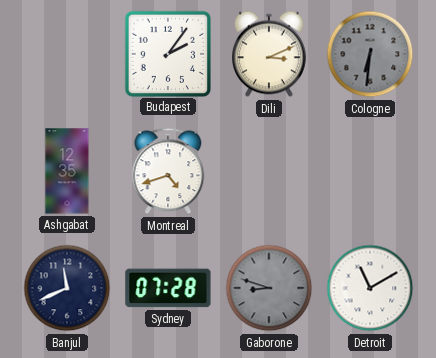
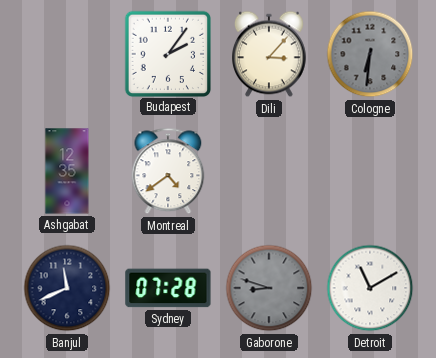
Dili: 3:11 -> 3:07
Montreal: 4:42 -> 4:39
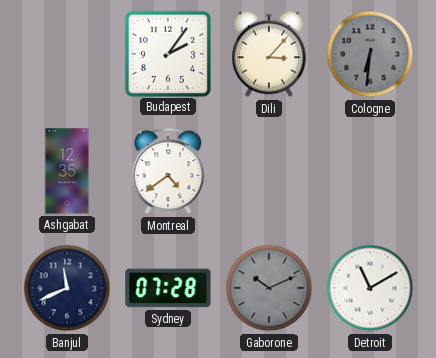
Gaborone: 8:48 -> 10:11
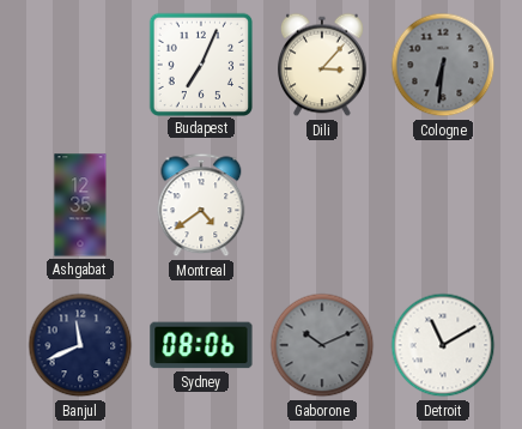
Budapest: 2:06 -> 7:04
Sydney: 07:28 -> 08:06
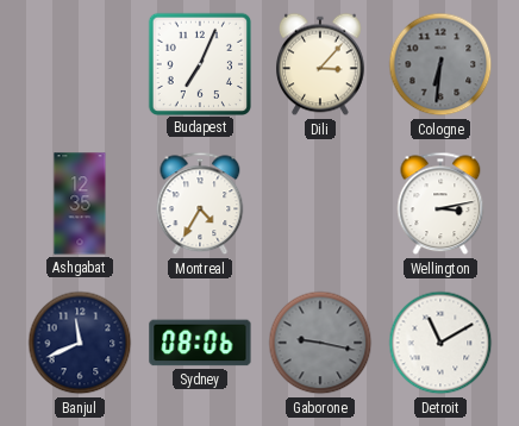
Montreal: 4:39 -> 4:35
Wellington: none -> 3:13
Gaborone: 10:11 -> 9:17
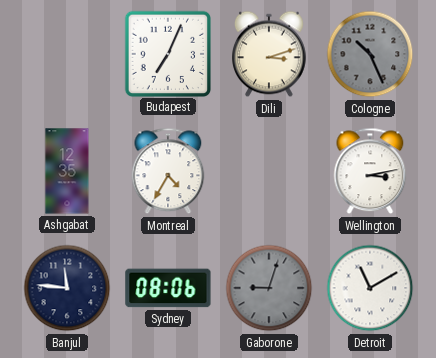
Dili: 3:07 -> 3:12
Cologne: 6:31 -> 10:26
Banjul: 11:41 -> 11:46
Gaborone: 9:17 -> 9:03
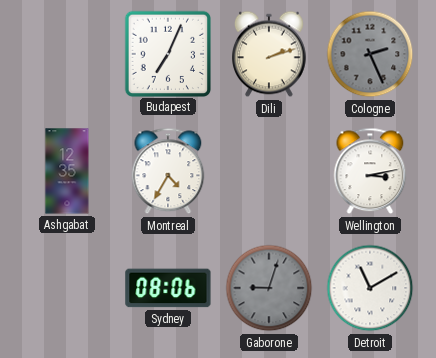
Dili: 3:12 -> 2:12
Cologne: 10:26 -> 2:26
Banjul: 11:46 -> none
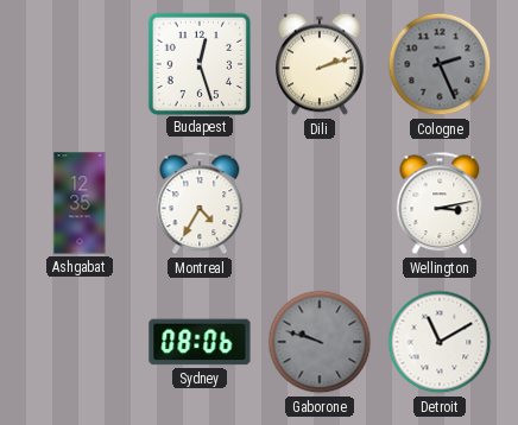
Budapest: 7:04 -> 12:27
Gaborone: 9:03 -> 9:48
